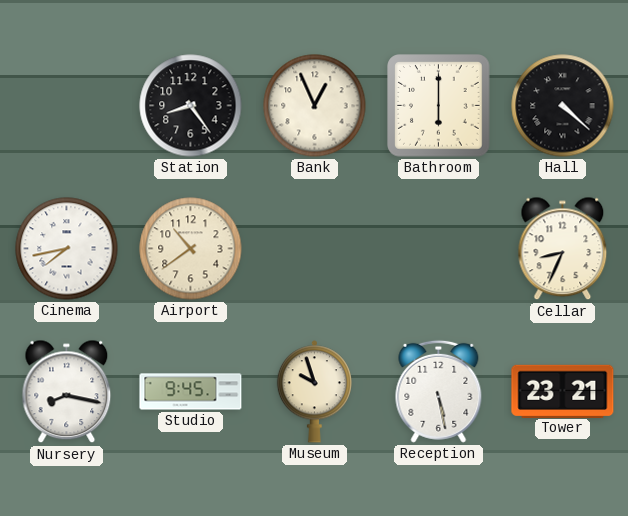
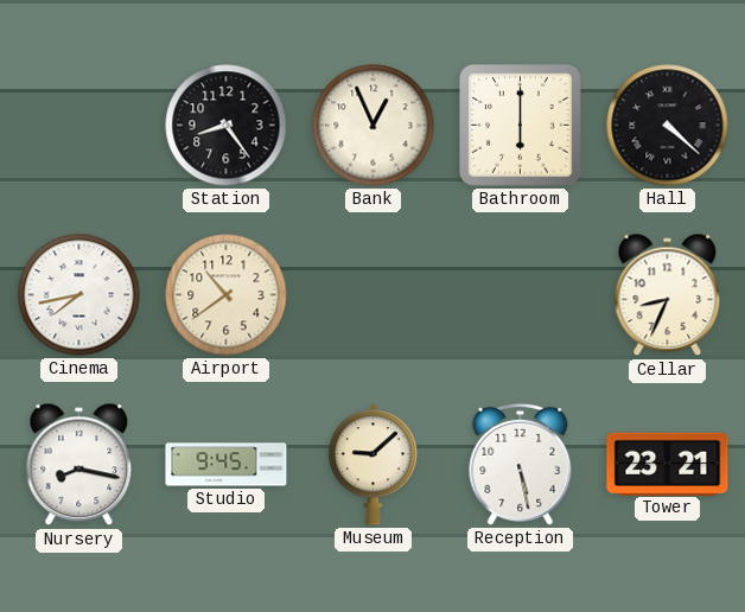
Museum: 9:57 -> 9:08
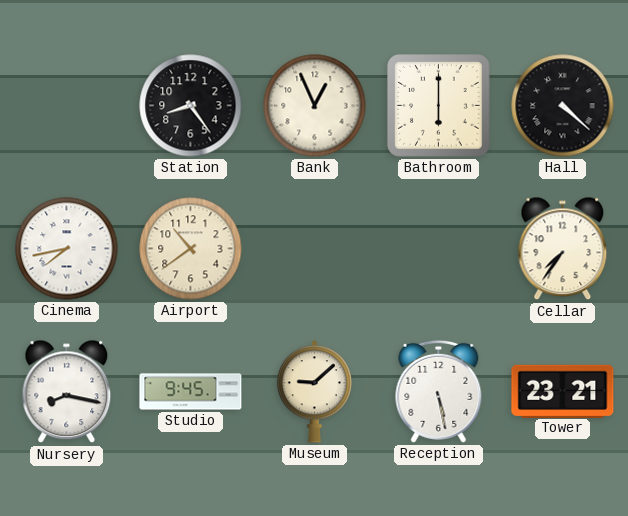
Cellar: 8:34 -> 7:36
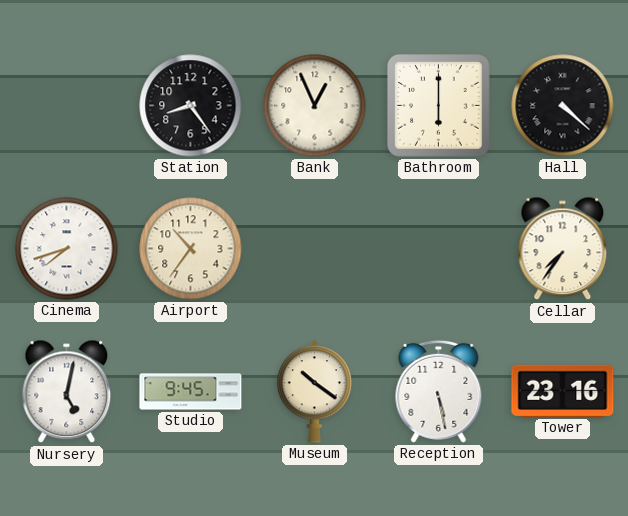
Cinema: 7:43 -> 7:42
Airport: 10:39 -> 10:36
Nursery: 8:17 -> 5:02
Museum: 9:08 -> 10:21
Tower: 23:21 -> 23:16
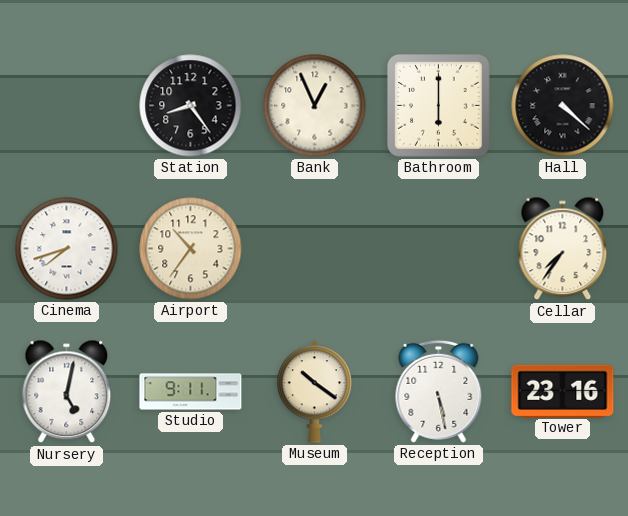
Studio: 9:45 -> 9:11
